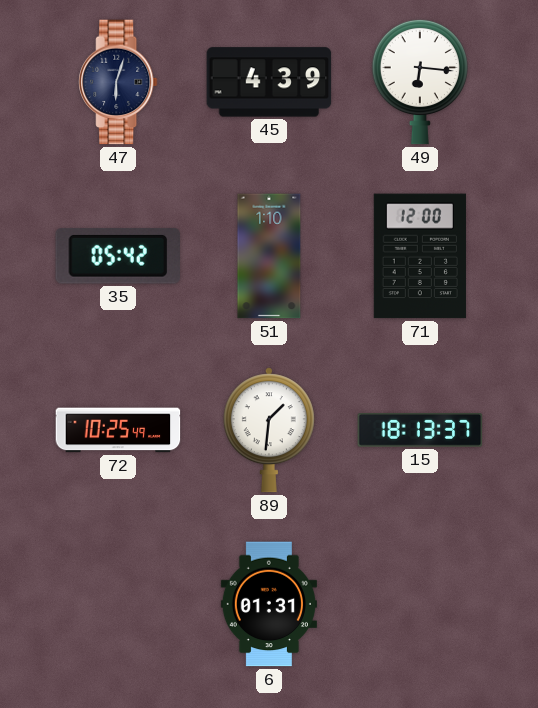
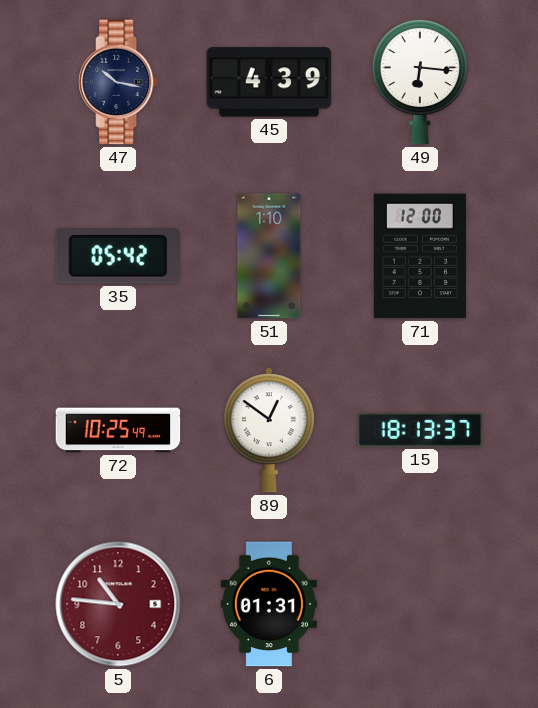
47: 6:03 -> 10:17
89: 1:31 -> 12:51
5: none -> 10:46
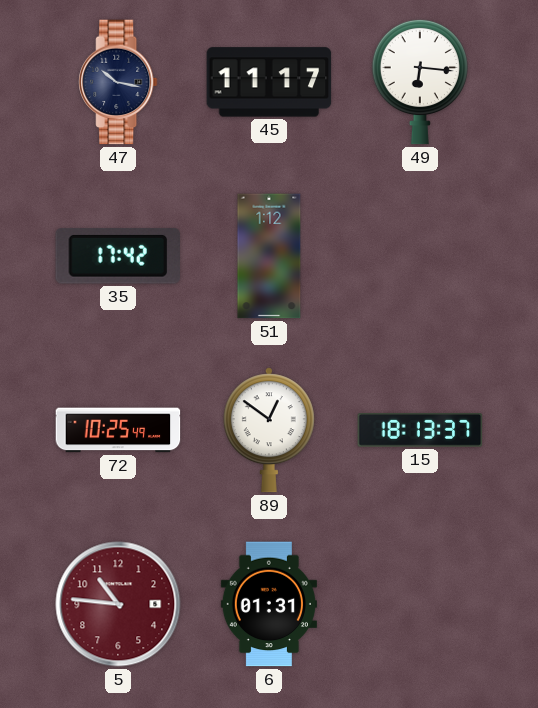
45: 4:39 -> 11:17
35: 05:42 -> 17:42
51: 1:10 -> 1:12
71: 12:00 -> none
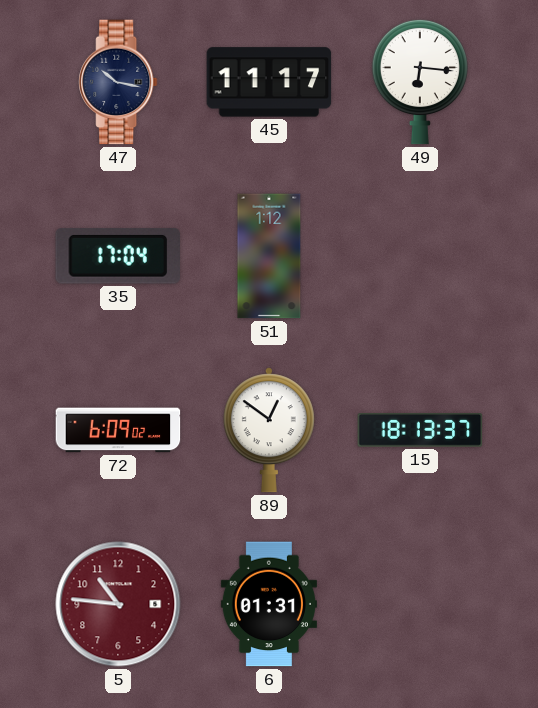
35: 17:42 -> 17:04
72: 10:25 -> 6:09
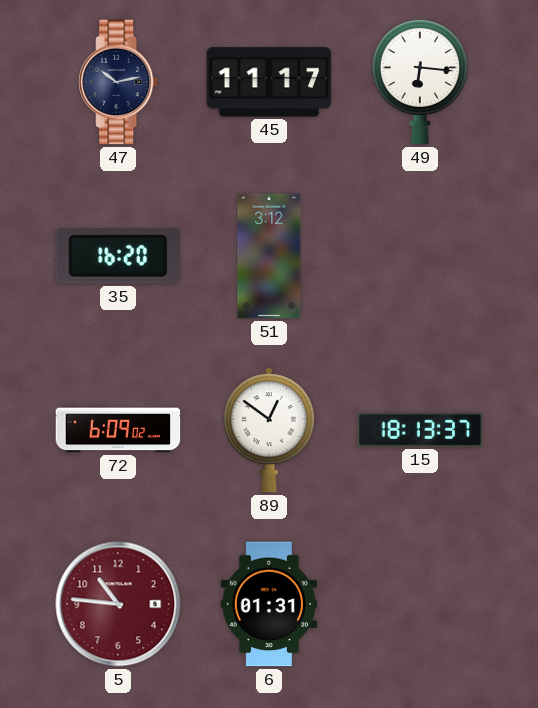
47: 10:17 -> 10:13
35: 17:04 -> 16:20
51: 1:12 -> 3:12
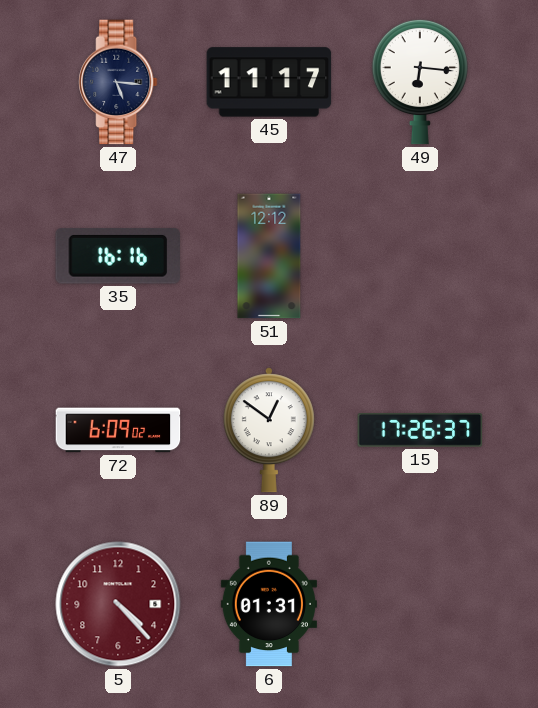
47: 10:13 -> 5:16
35: 16:20 -> 16:16
51: 3:12 -> 12:12
15: 18:13 -> 17:26
5: 10:46 -> 4:23
